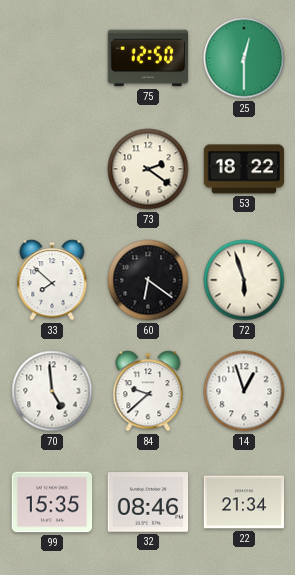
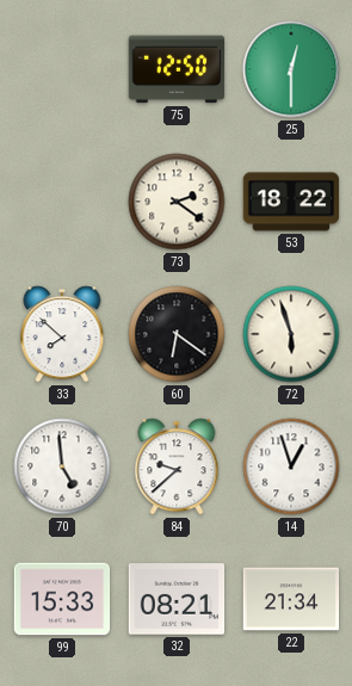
99: 15:35 -> 15:33
32: 08:46 -> 08:21
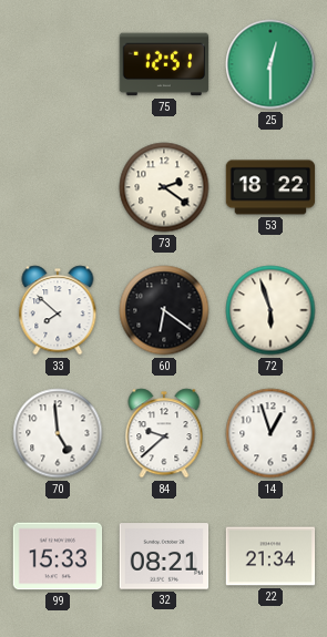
75: 12:50 -> 12:51
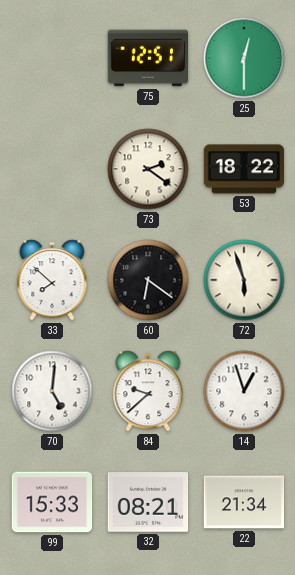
70: 4:59 -> 5:01
